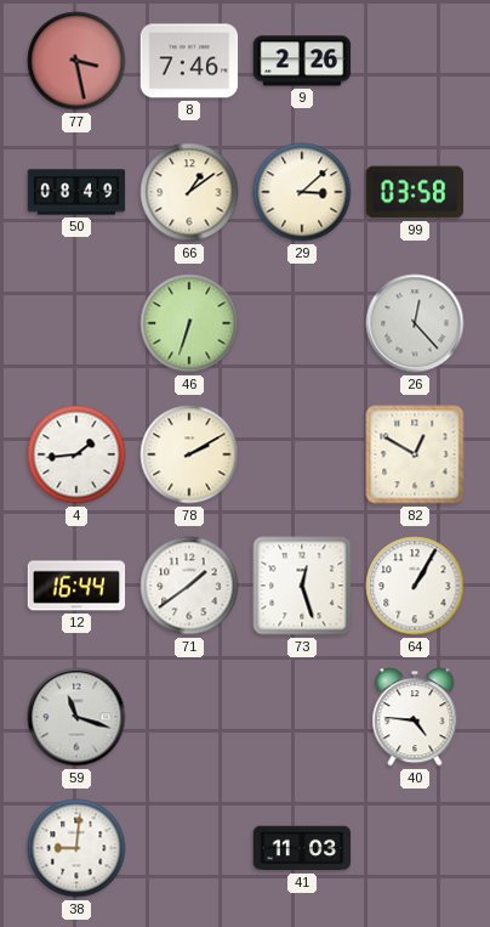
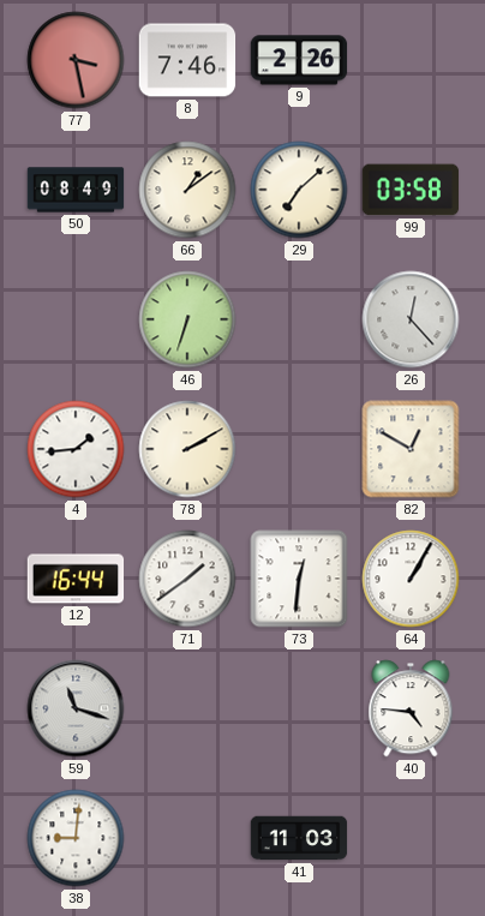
29: 3:08 -> 7:08
73: 12:27 -> 12:31
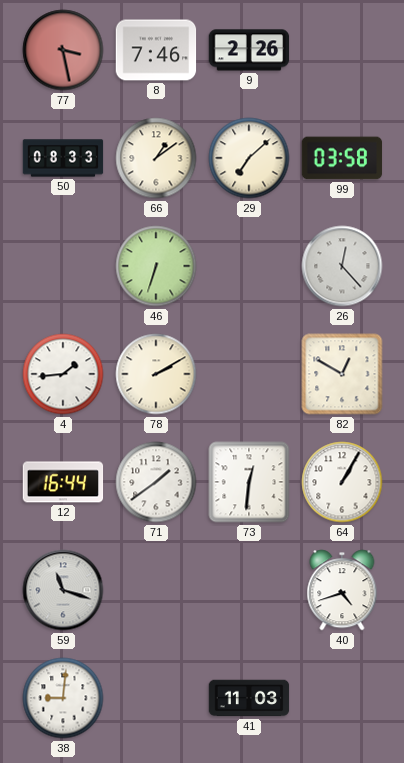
50: 08:49 -> 08:33
40: 4:46 -> 4:42
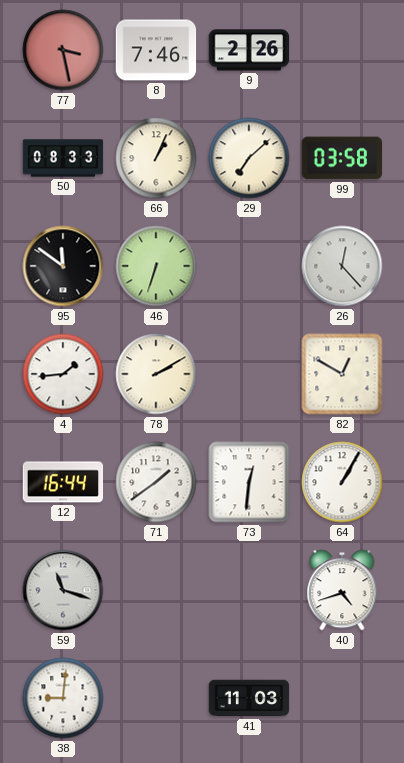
66: 1:09 -> 1:04
95: none -> 11:51
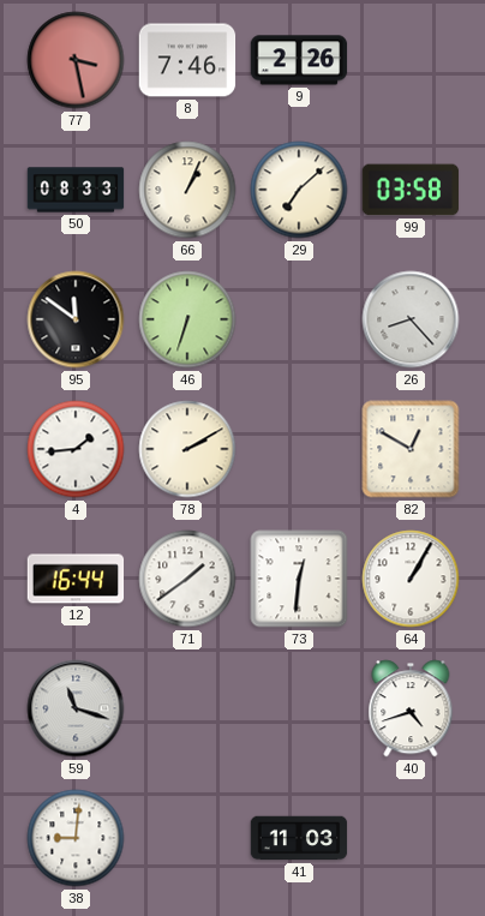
26: 12:23 -> 8:23
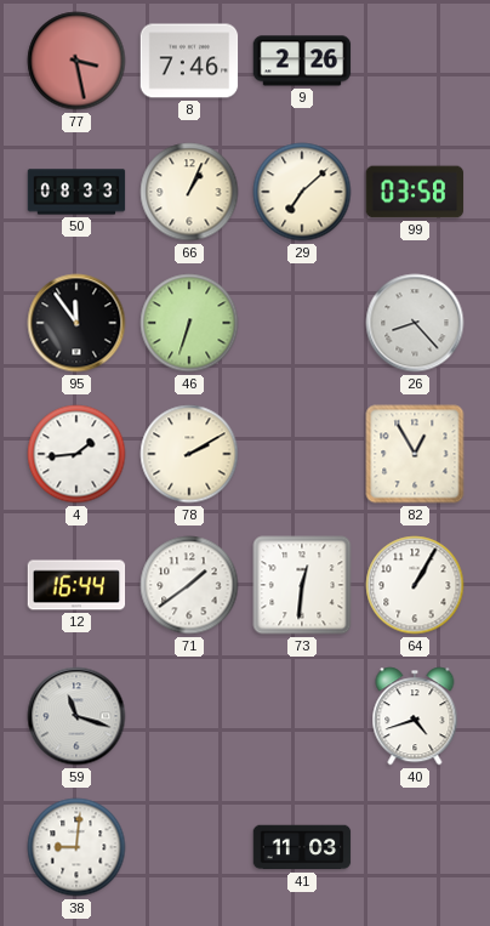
95: 11:51 -> 11:54
82: 12:50 -> 12:55
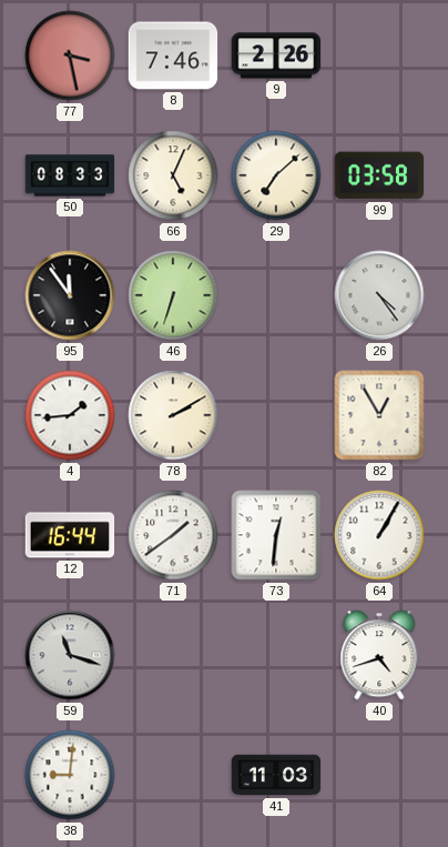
66: 1:04 -> 5:04
26: 8:23 -> 4:24
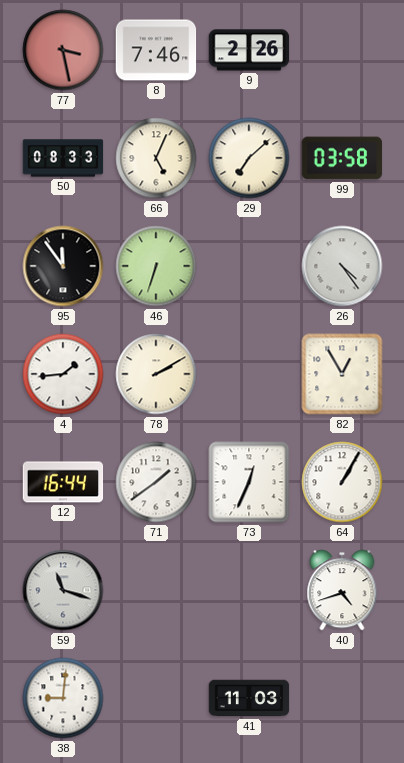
73: 12:31 -> 12:34
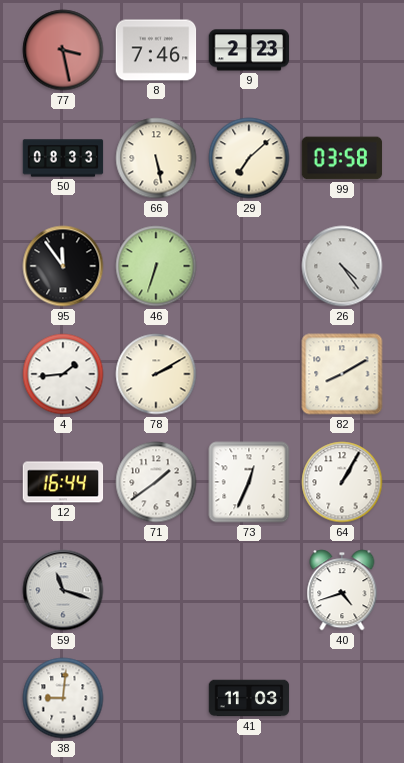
9: 2:26 -> 2:23
66: 5:04 -> 5:28
82: 12:55 -> 8:10
